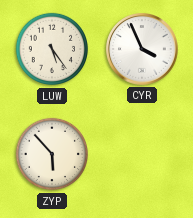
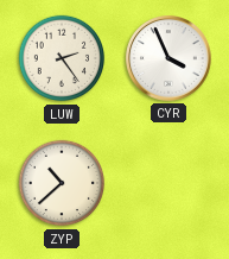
LUW: 5:24 -> 2:24
ZYP: 5:53 -> 10:38
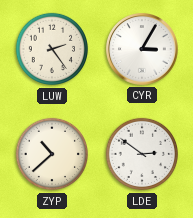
CYR: 3:56 -> 3:05
LDE: none -> 2:51
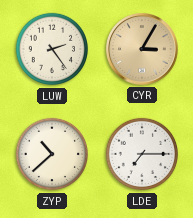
CYR dial: white -> champagne
LDE: 2:51 -> 7:15
